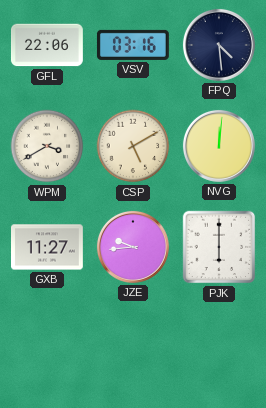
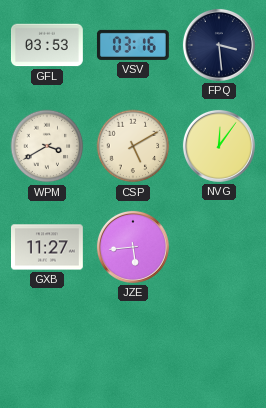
GFL: 22:06 -> 03:53
FPQ: 4:29 -> 3:29
NVG: 12:01 -> 12:06
JZE: 9:44 -> 5:44
PJK: 6:00 -> none
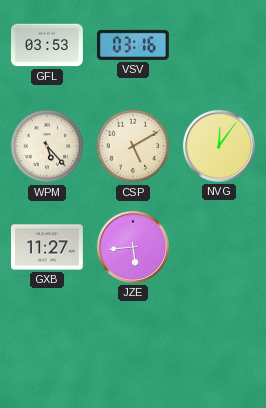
FPQ: 3:29 -> none
WPM: 3:40 -> 5:23
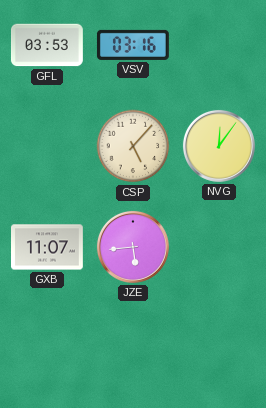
WPM: 5:23 -> none
CSP: 5:10 -> 5:07
GXB: 11:27 -> 11:07
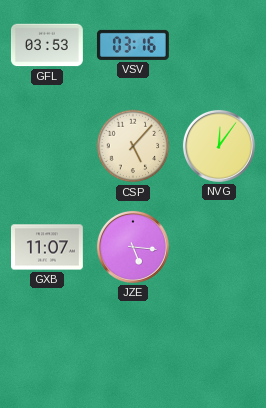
JZE: 5:44 -> 5:16
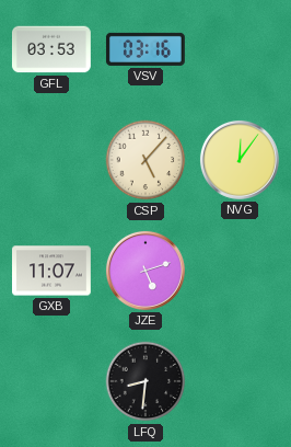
JZE: 5:16 -> 5:12
LFQ: none -> 8:31
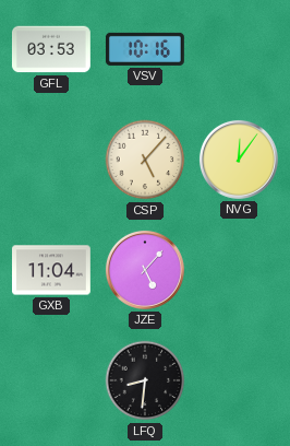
VSV: 03:16 -> 10:16
GXB: 11:07 -> 11:04
JZE: 5:12 -> 5:07
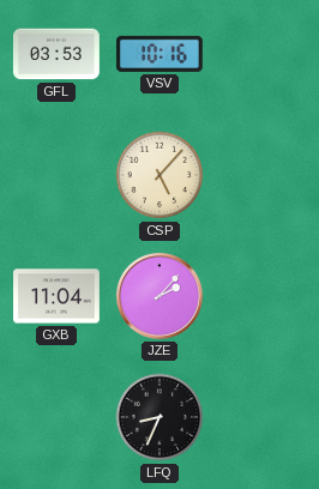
NVG: 12:06 -> none
JZE: 5:07 -> 2:07
LFQ: 8:31 -> 8:34
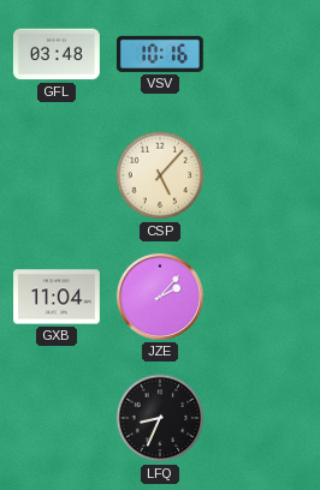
GFL: 03:53 -> 03:48
